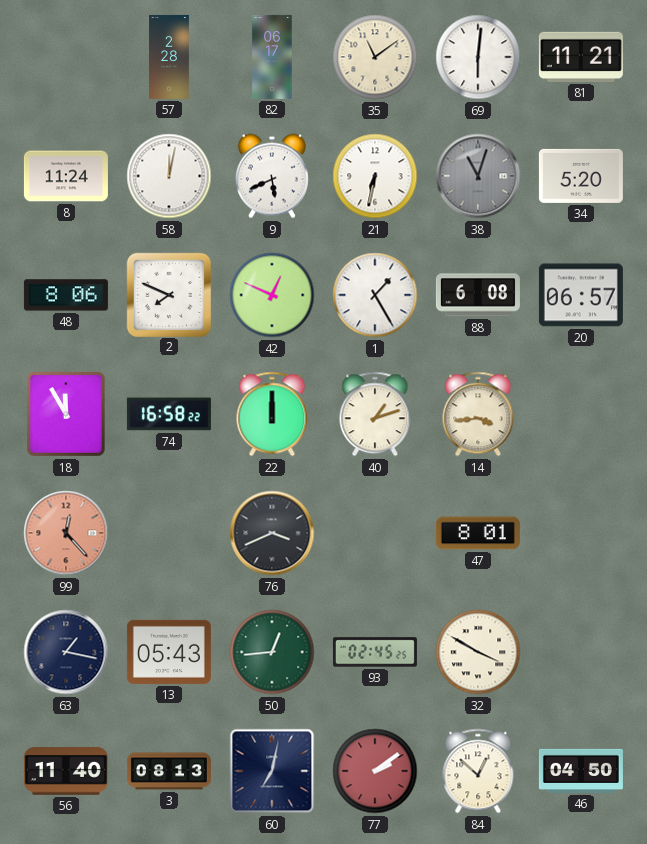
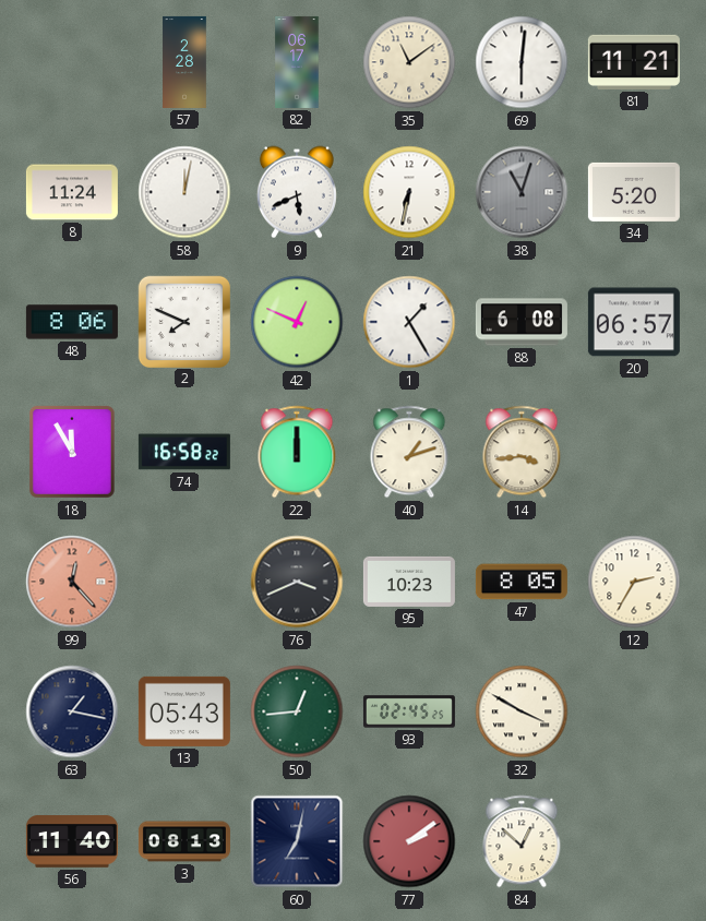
95: none -> 10:23
47: 8:01 -> 8:05
12: none -> 2:35
46: 04:50 -> none
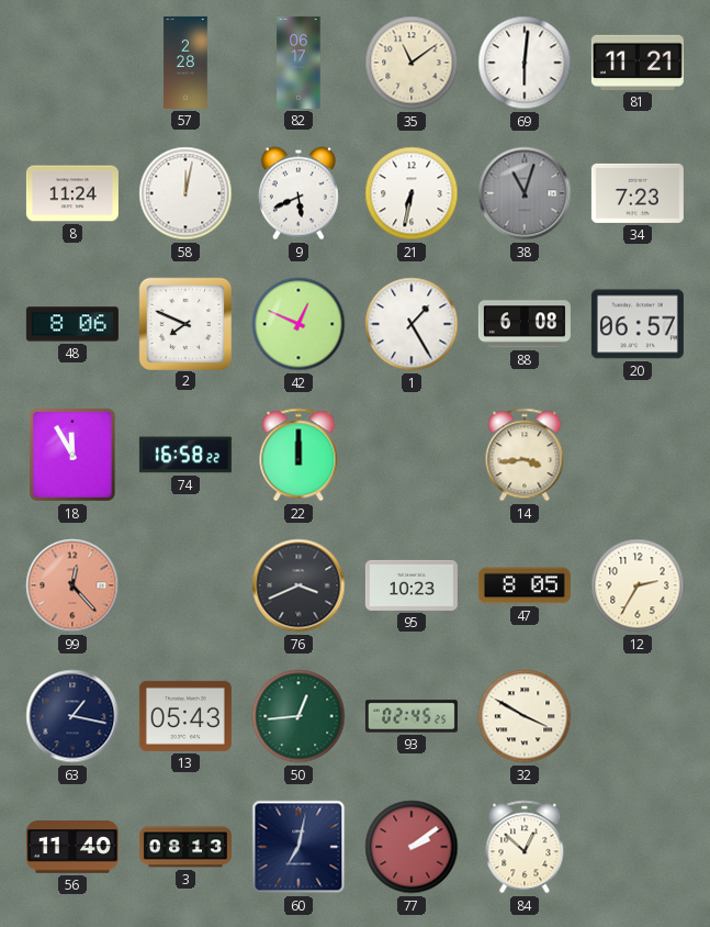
34: 5:20 -> 7:23
40: 1:12 -> none
